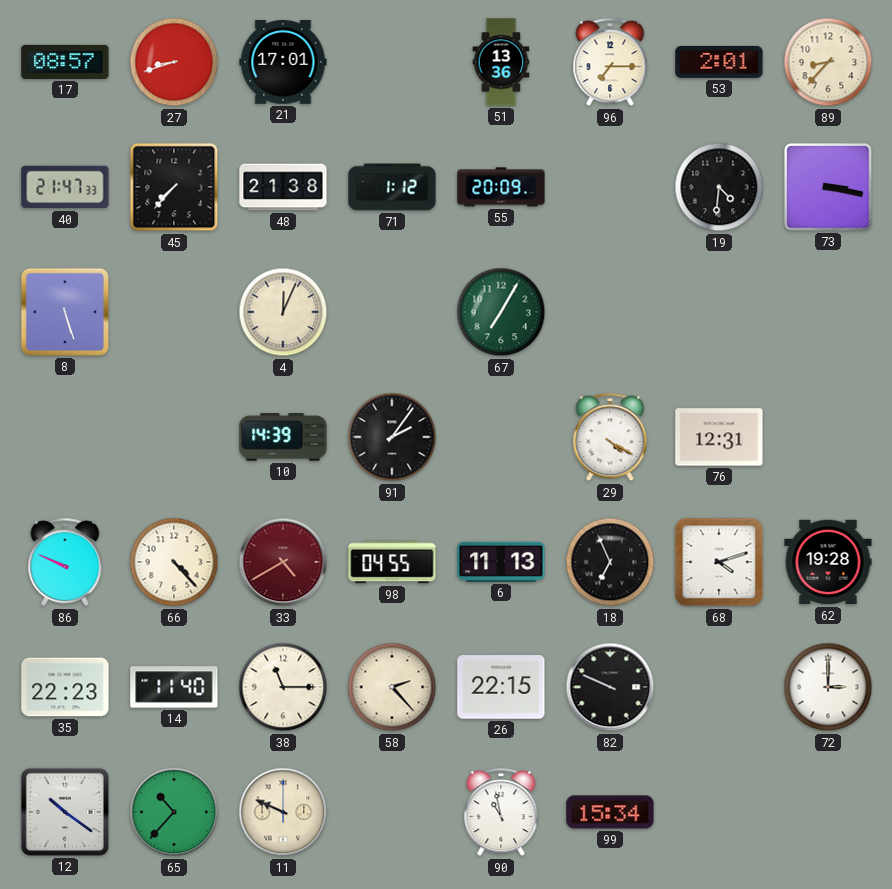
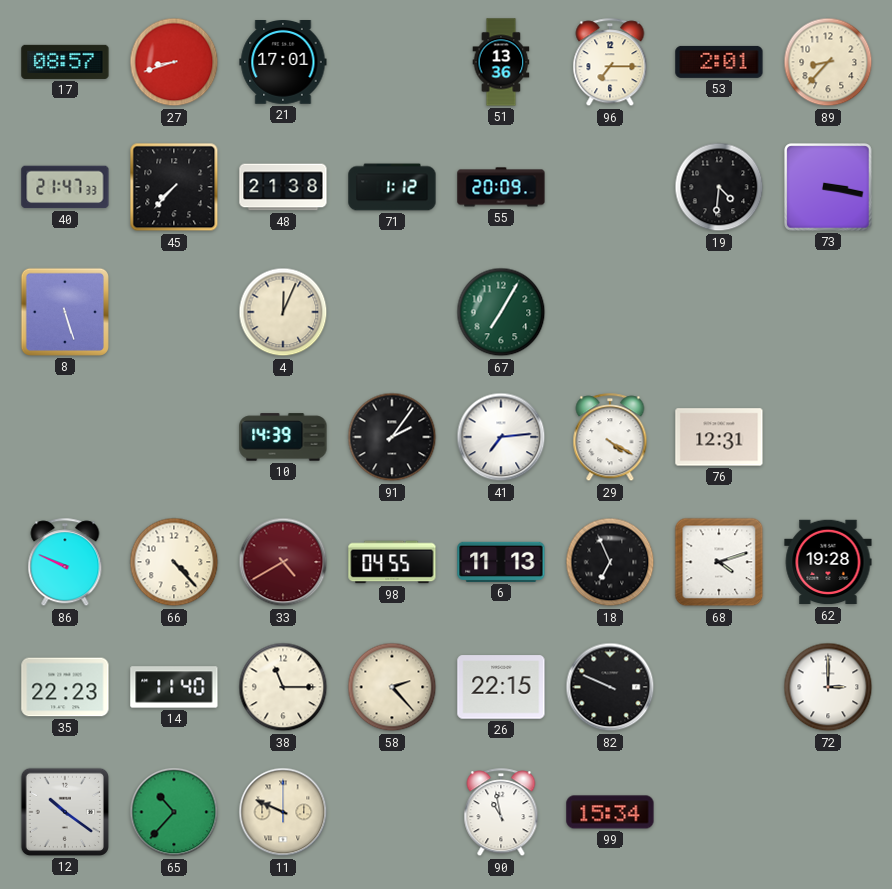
41: none -> 7:14
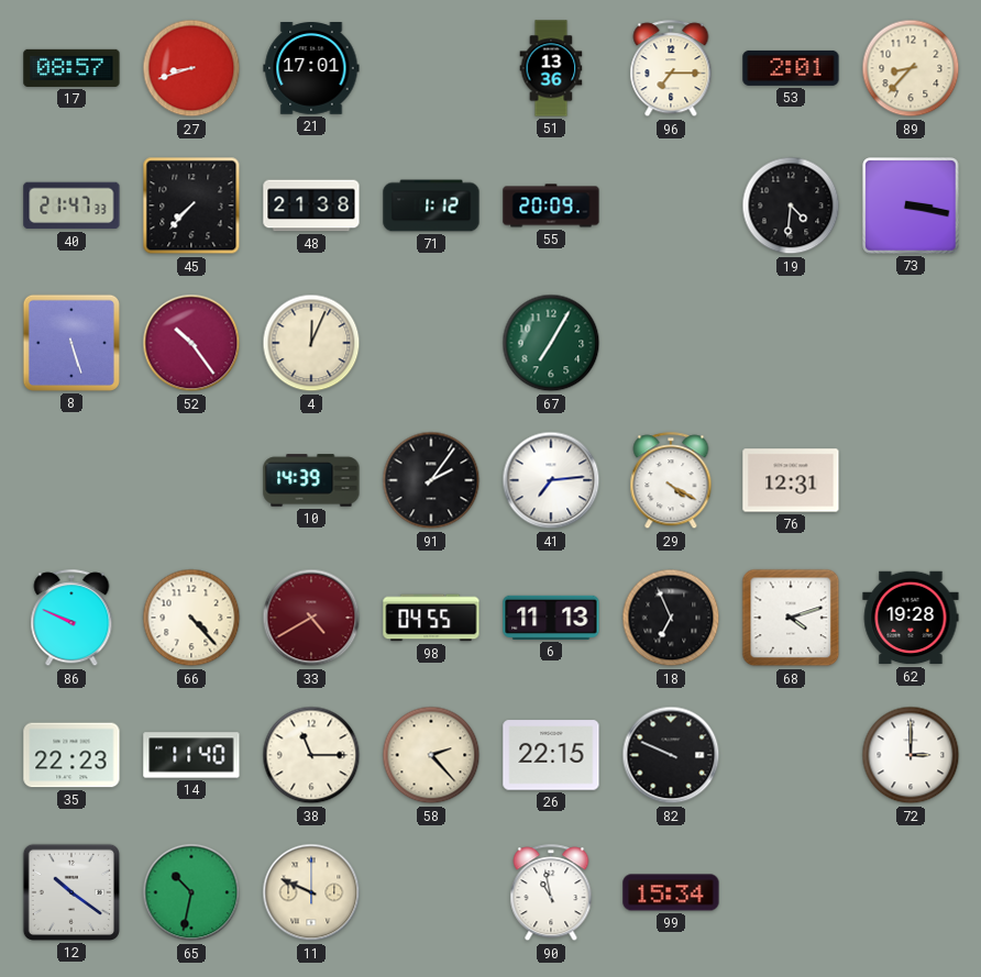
52: none -> 10:24
65: 10:37 -> 10:32
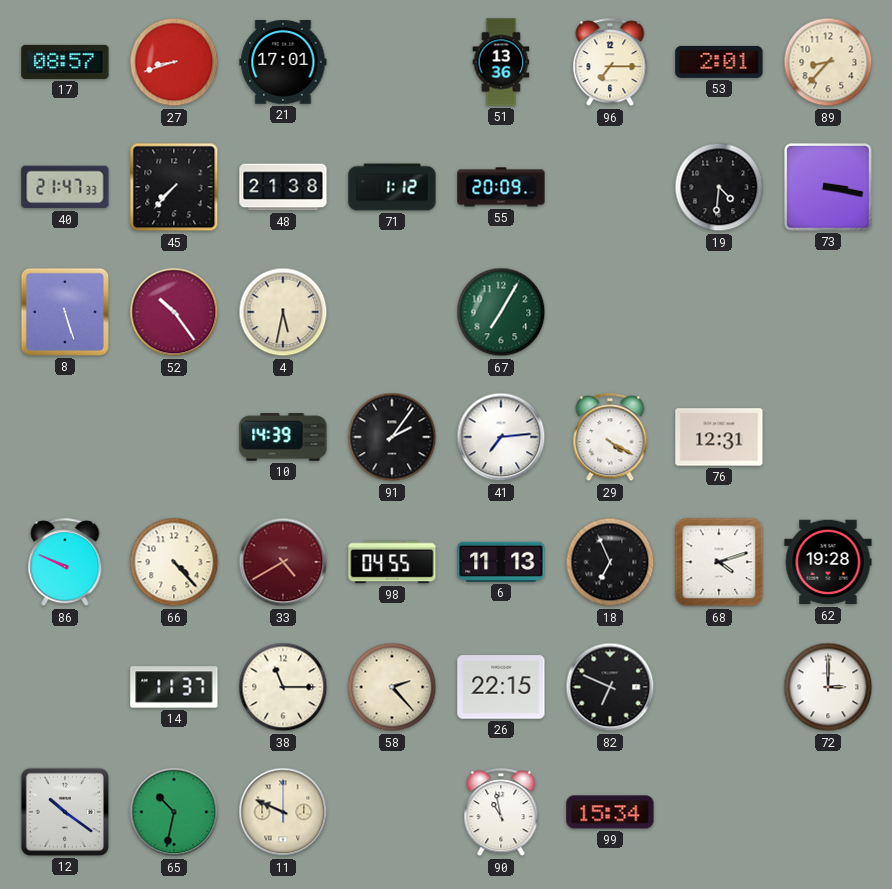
4: 12:04 -> 5:32
35: 22:23 -> none
14: 11:40 -> 11:37
82: 9:49 -> 6:49
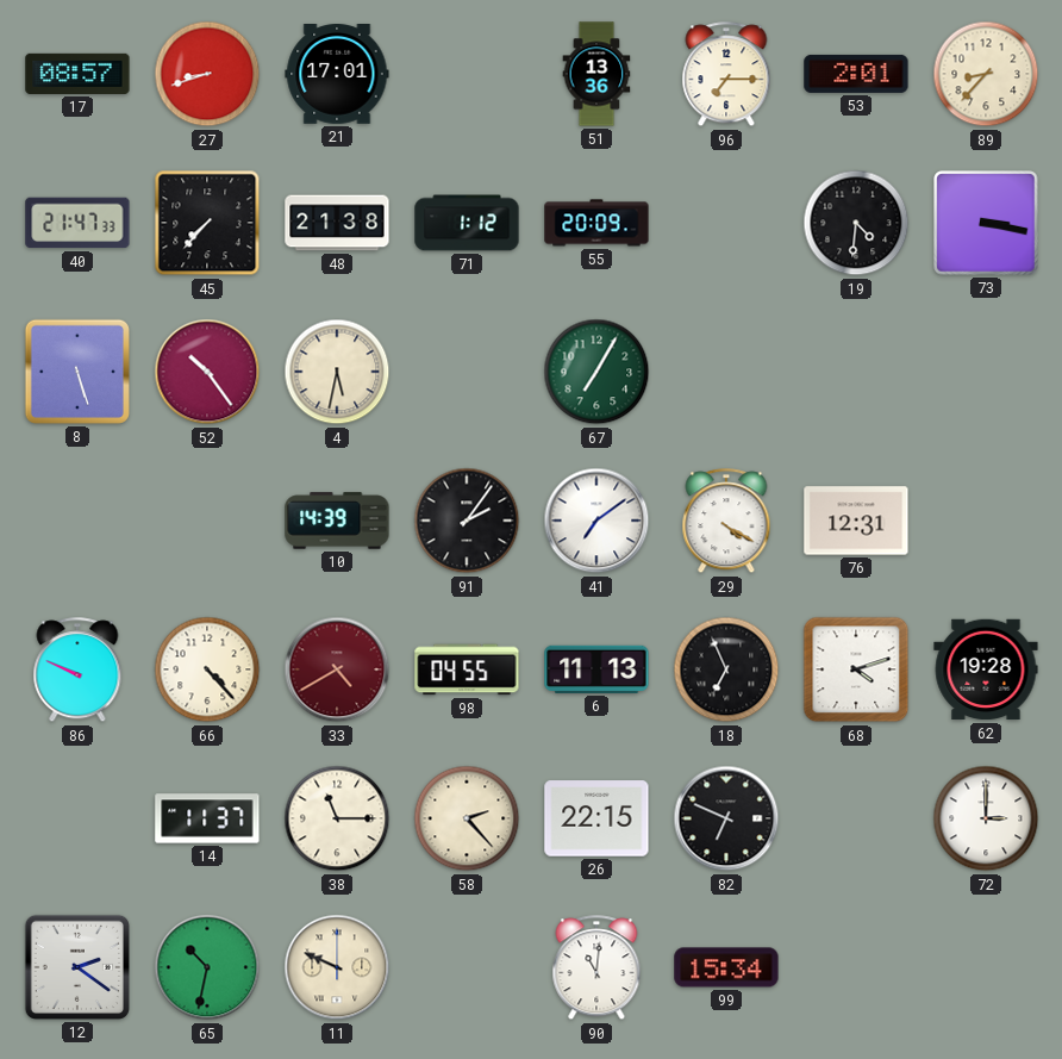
41: 7:14 -> 7:09
12: 10:21 -> 2:21
90: 10:58 -> 11:01
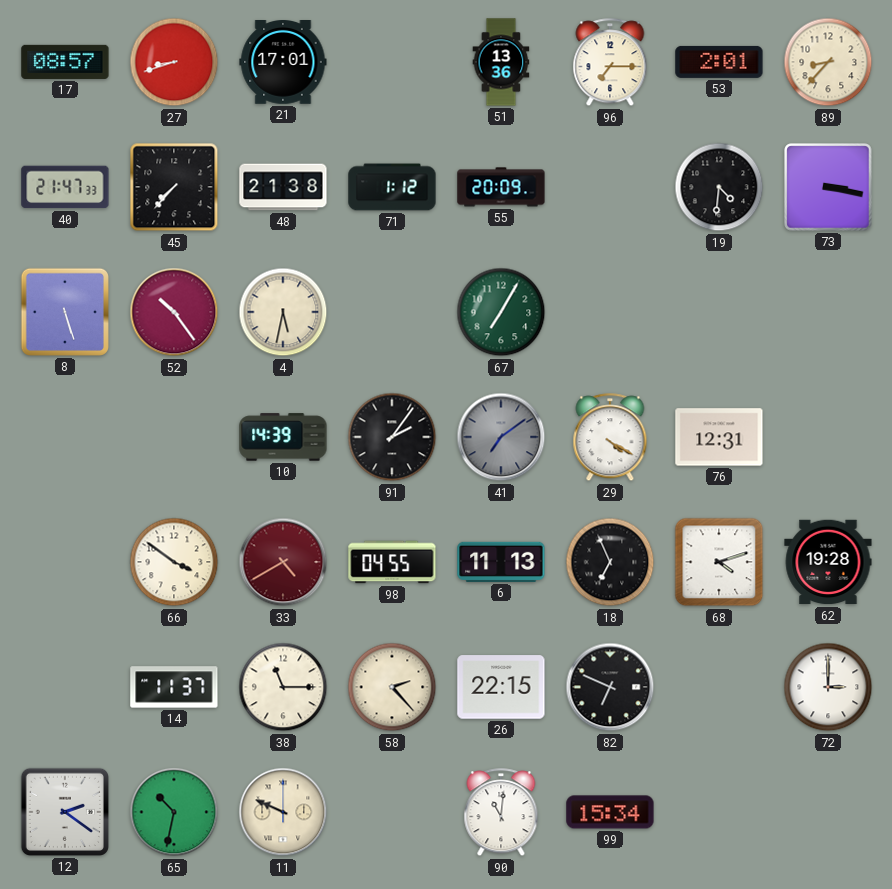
41 dial: white -> grey
86: 9:49 -> none
66: 4:23 -> 3:51
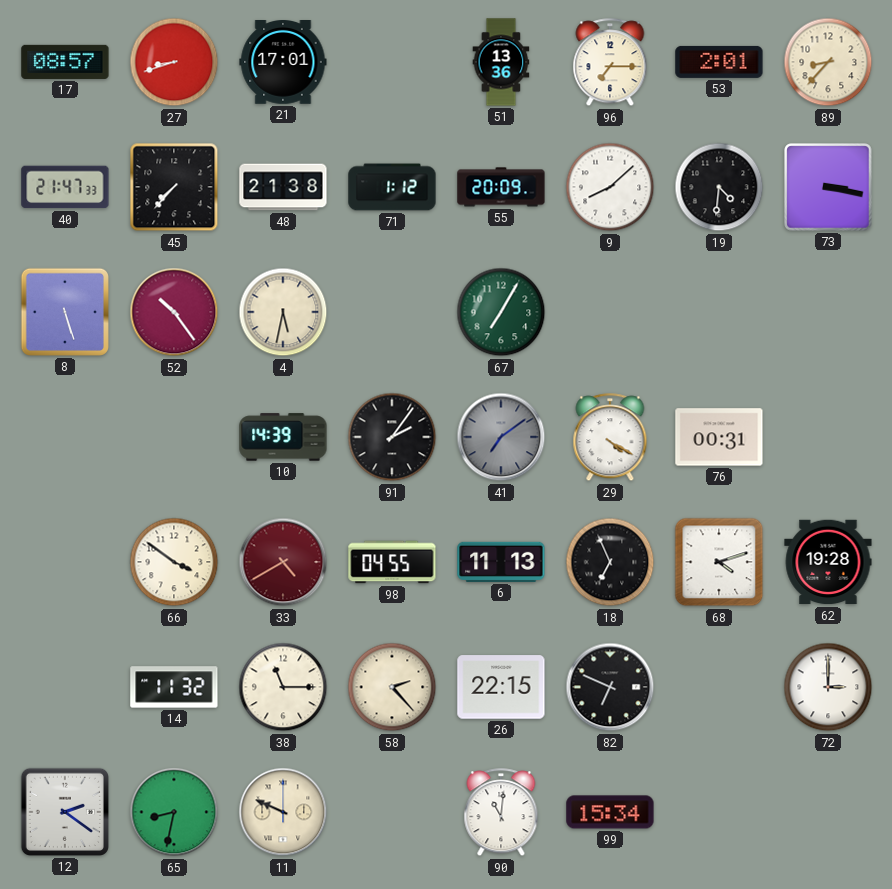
9: none -> 8:08
76: 12:31 -> 00:31
14: 11:37 -> 11:32
65: 10:32 -> 8:32
